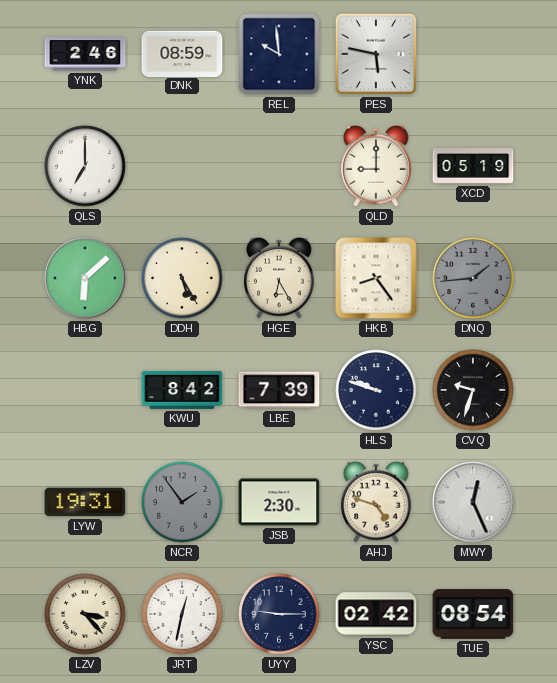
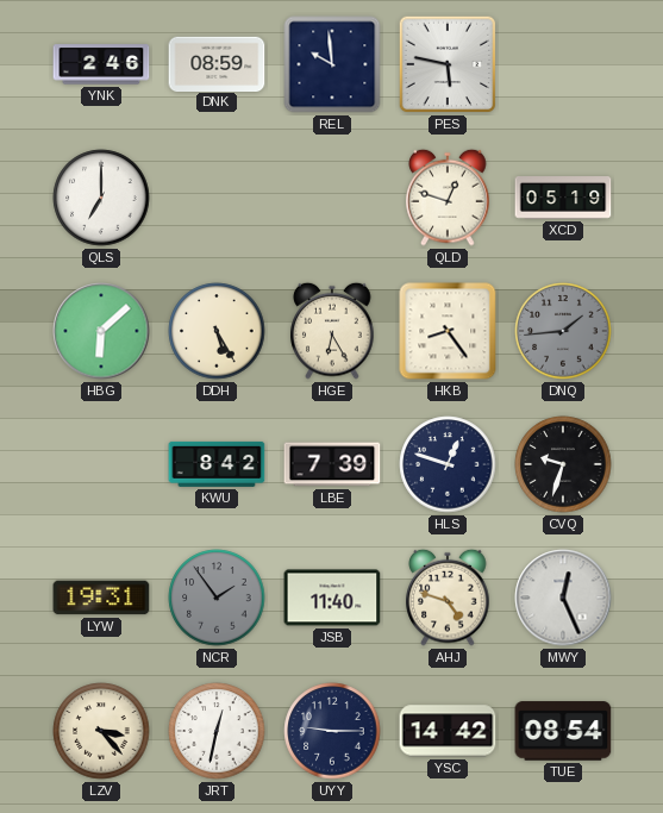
QLD: 9:00 -> 12:48
HLS: 9:48 -> 12:48
JSB: 2:30 -> 11:40
YSC: 02:42 -> 14:42
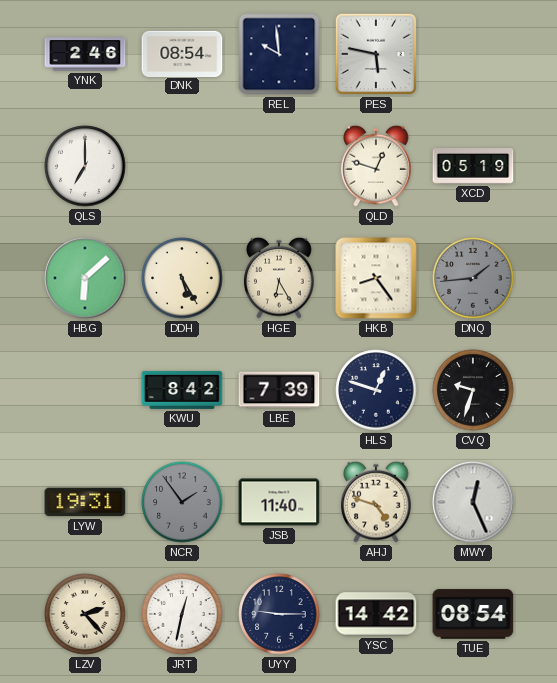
DNK: 08:59 -> 08:54
LZV: 3:23 -> 2:23
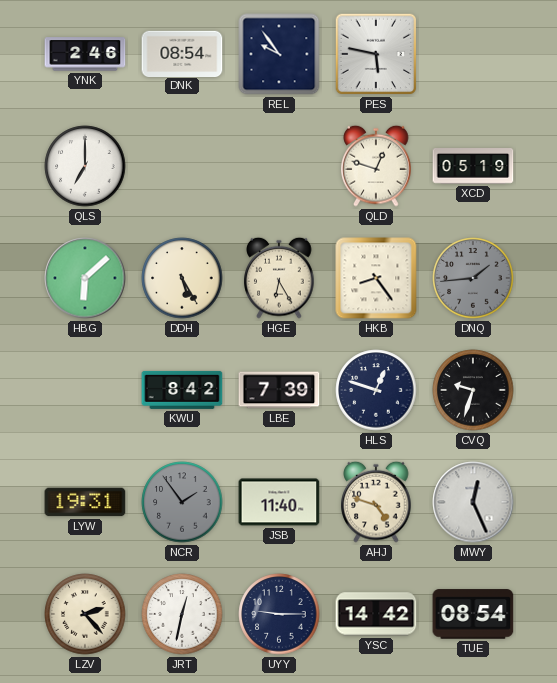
REL: 9:59 -> 9:54
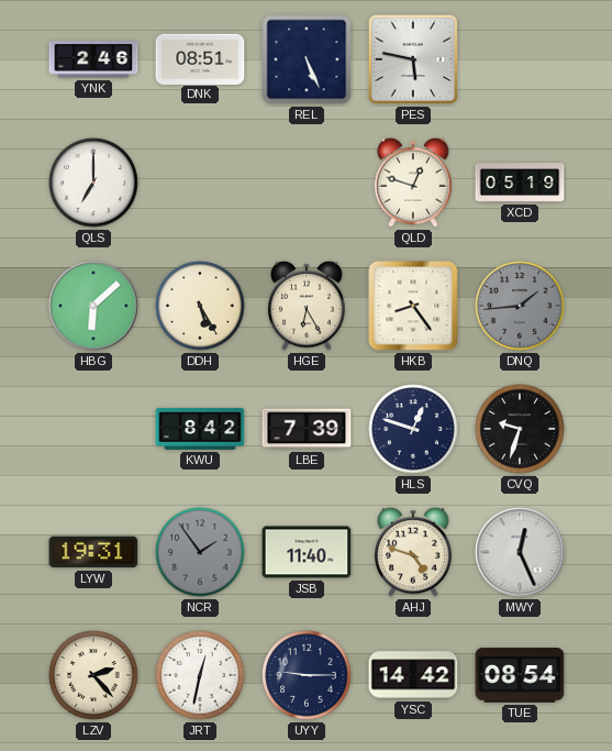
DNK: 08:54 -> 08:51
REL: 9:54 -> 5:26
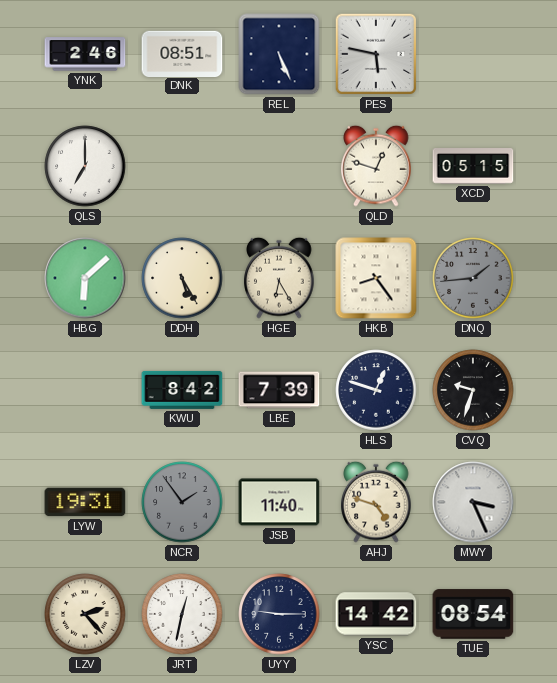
XCD: 05:19 -> 05:15
MWY: 12:26 -> 3:26
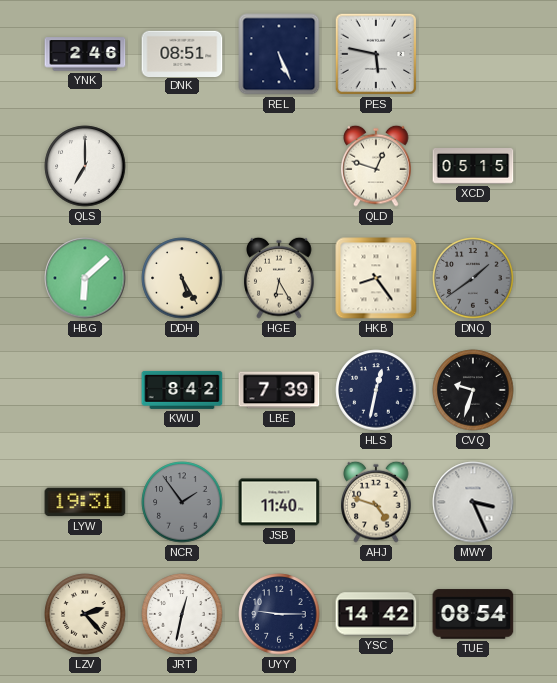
DNQ: 1:44 -> 1:39
HLS: 12:48 -> 12:32
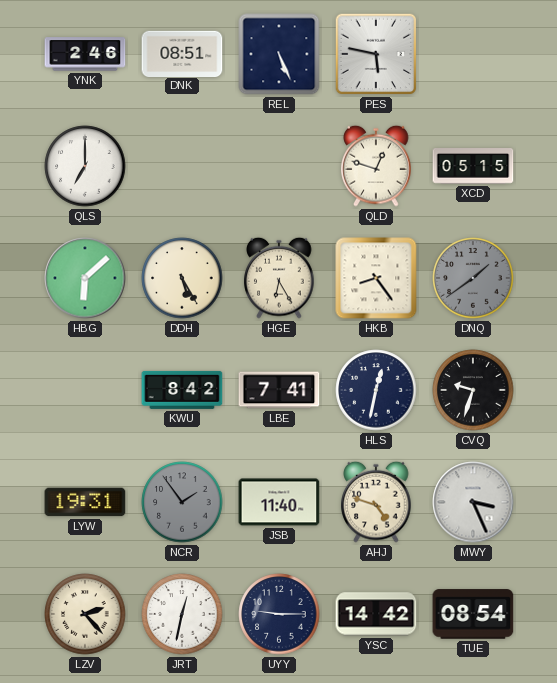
LBE: 7:39 -> 7:41
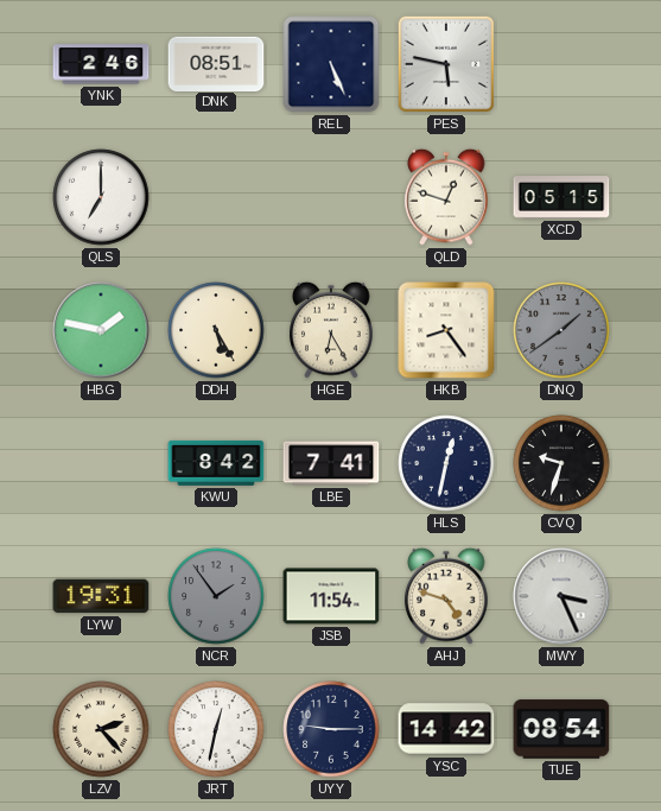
HBG: 6:08 -> 1:47
JSB: 11:40 -> 11:54
